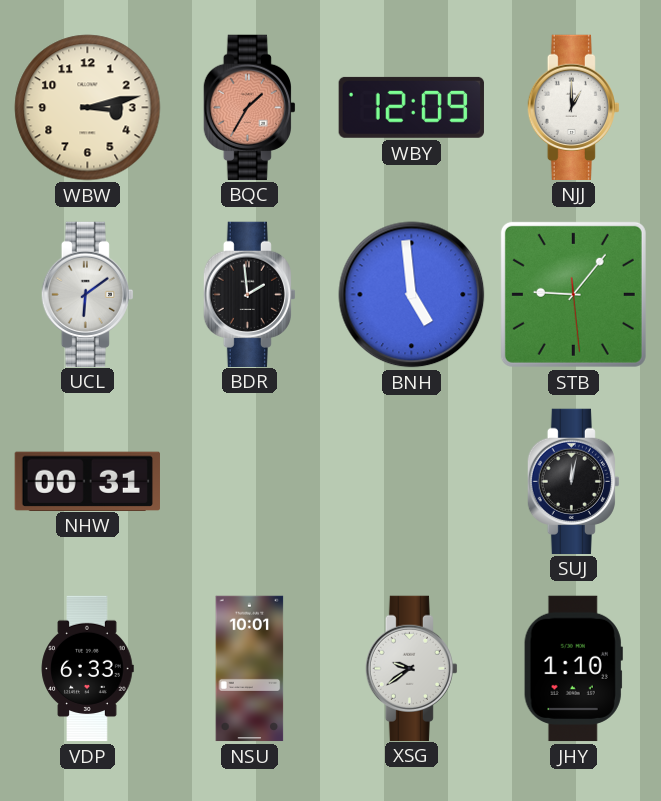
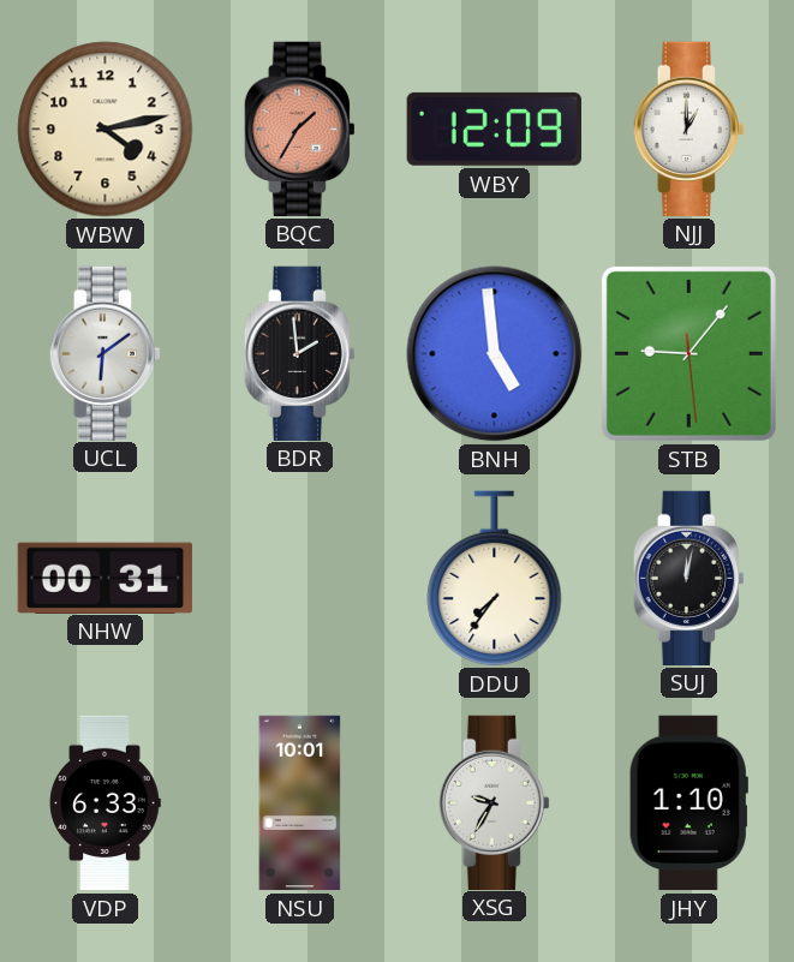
WBW: 3:13 -> 4:13
DDU: none -> 7:36
XSG: 9:39 -> 9:35
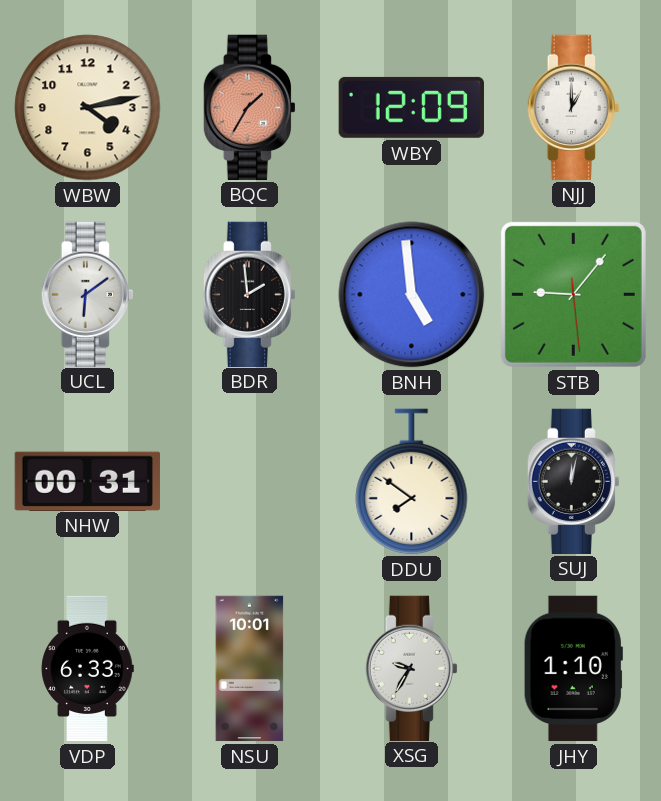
DDU: 7:36 -> 7:51
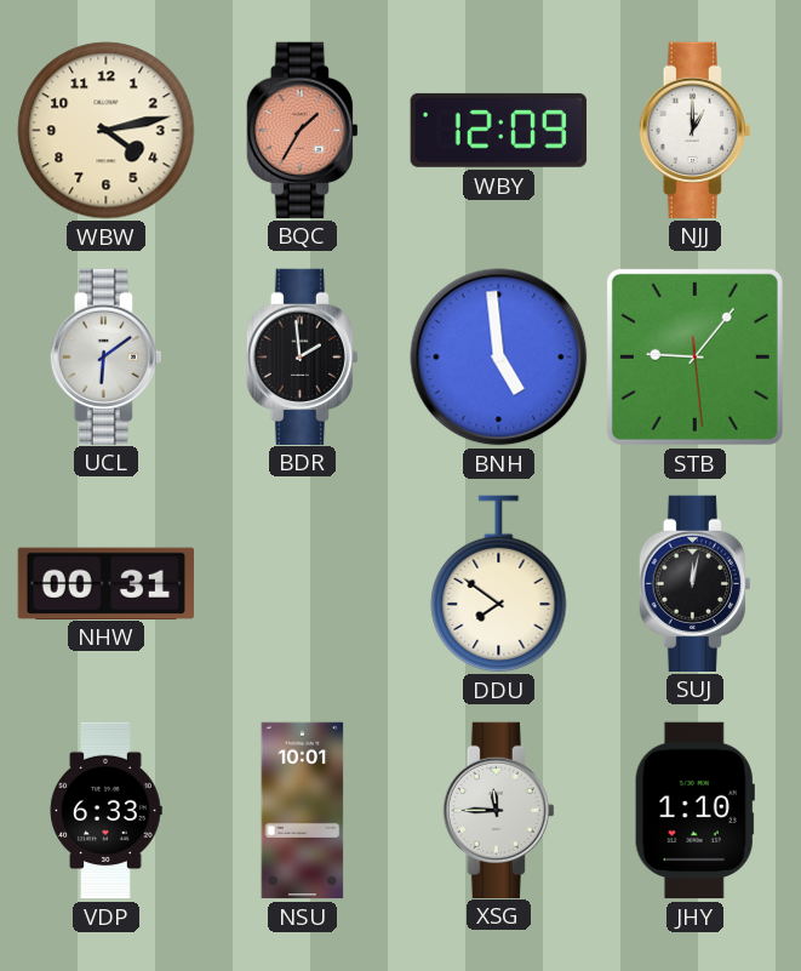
XSG: 9:35 -> 11:45
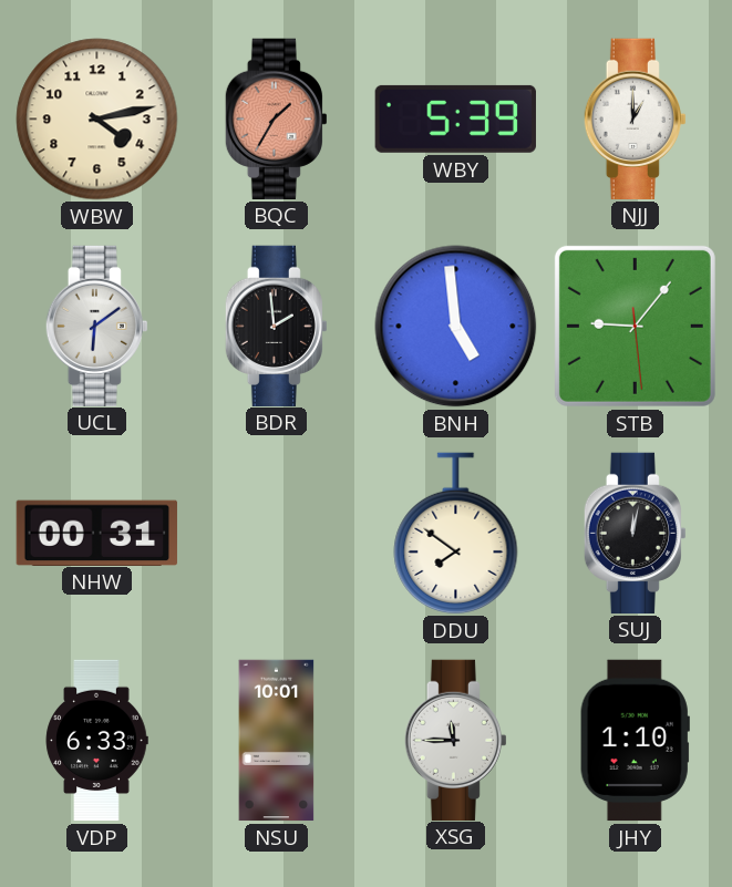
WBY: 12:09 -> 5:39
